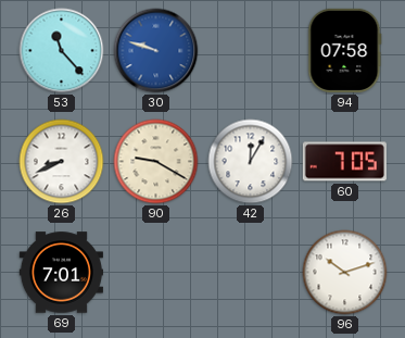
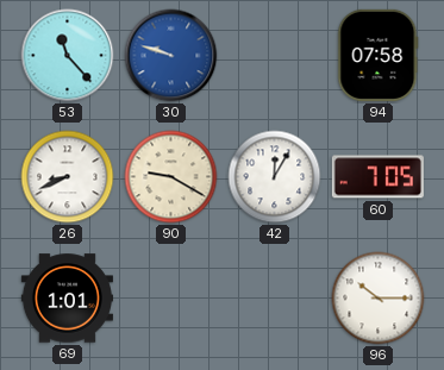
69: 7:01 -> 1:01
96: 10:12 -> 10:15
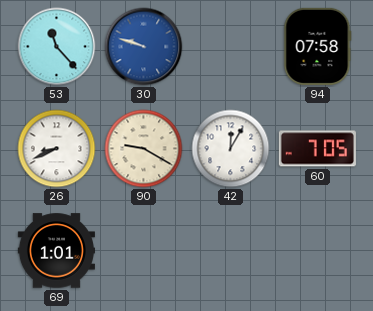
96: 10:15 -> none
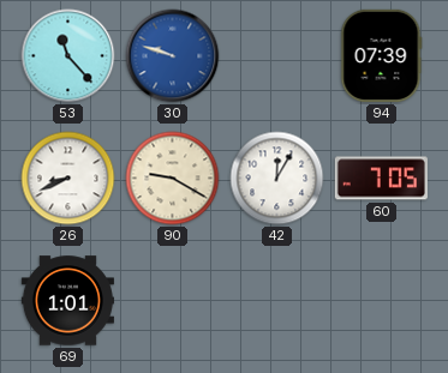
94: 07:58 -> 07:39
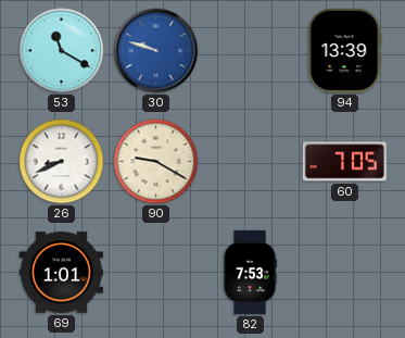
53: 11:23 -> 11:20
94: 07:39 -> 13:39
42: 12:05 -> none
82: none -> 7:53
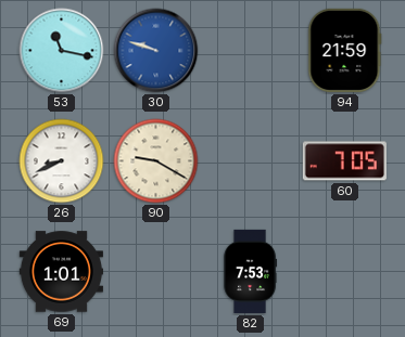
53: 11:20 -> 11:17
94: 13:39 -> 21:59
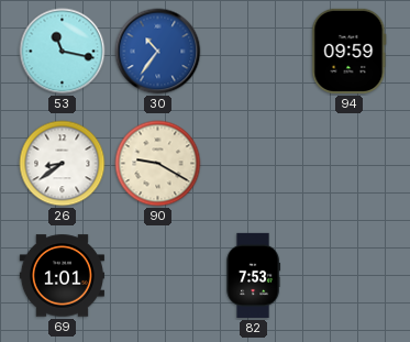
30: 9:48 -> 10:36
94: 21:59 -> 09:59
26: 8:41 -> 8:39
60: 7:05 -> none
